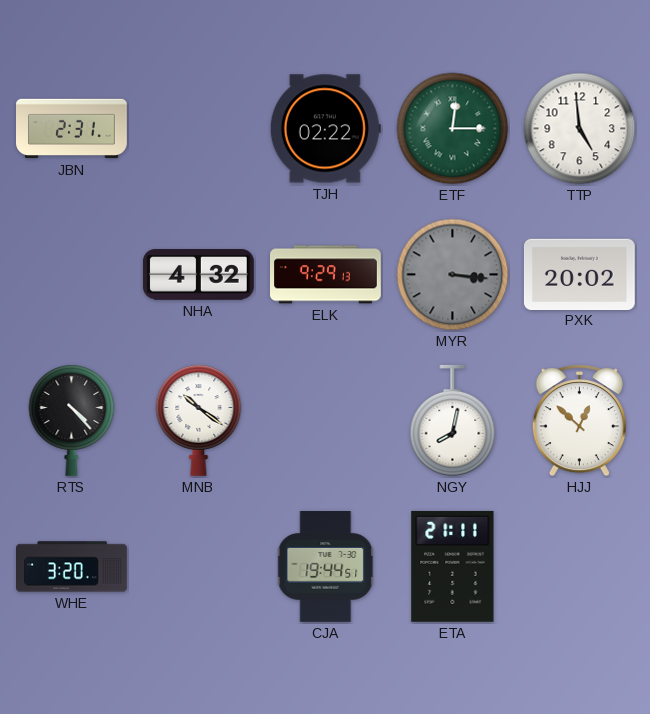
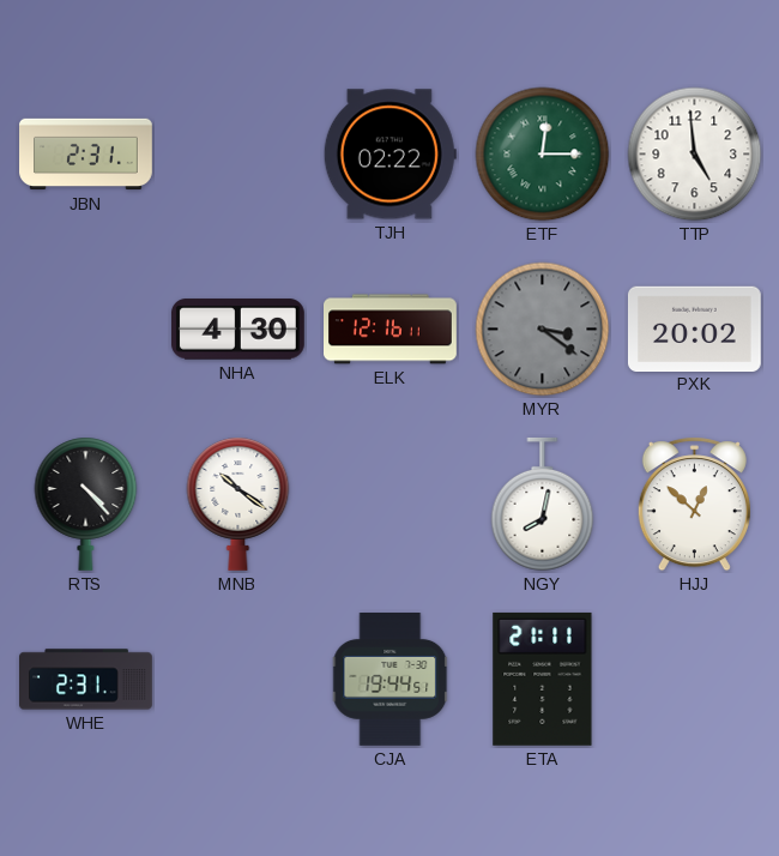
NHA: 4:32 -> 4:30
ELK: 9:29 -> 12:16
MYR: 3:16 -> 3:21
WHE: 3:20 -> 2:31
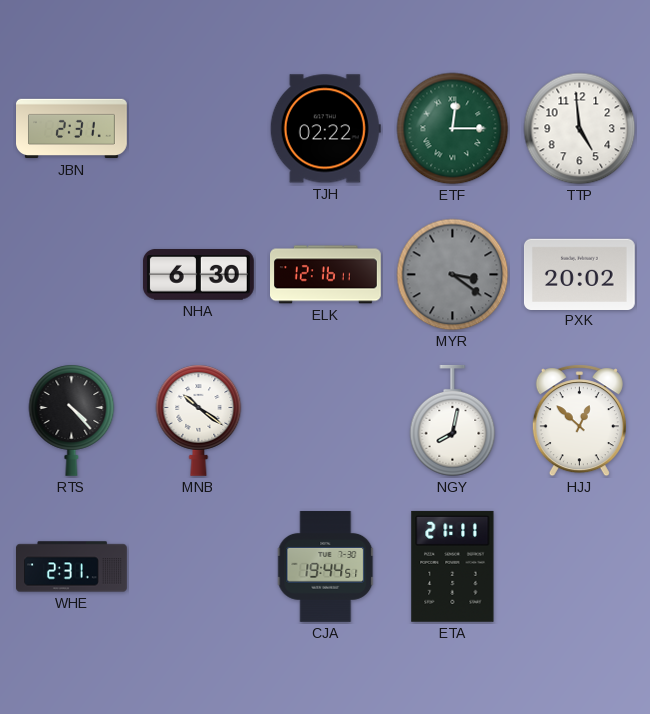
NHA: 4:30 -> 6:30
